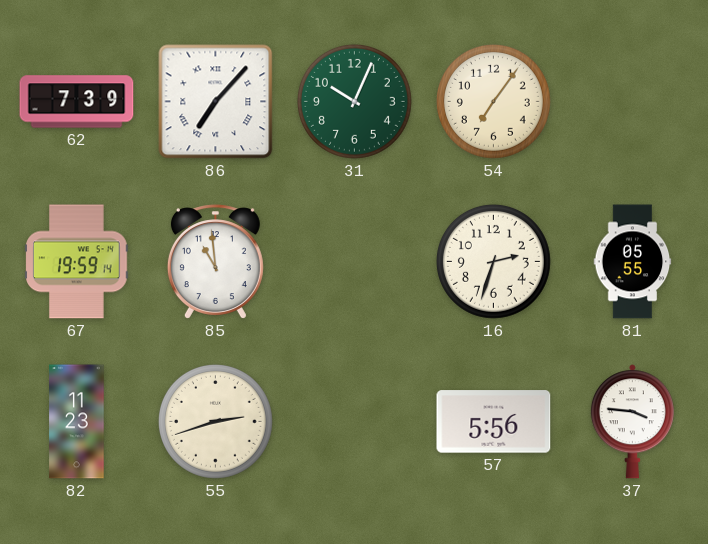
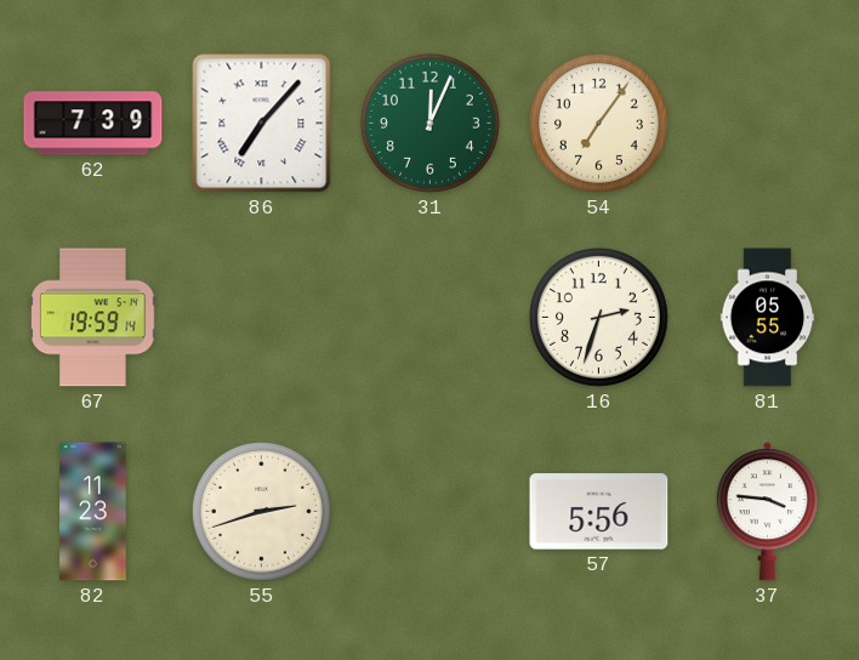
31: 10:04 -> 12:04
85: 10:59 -> none
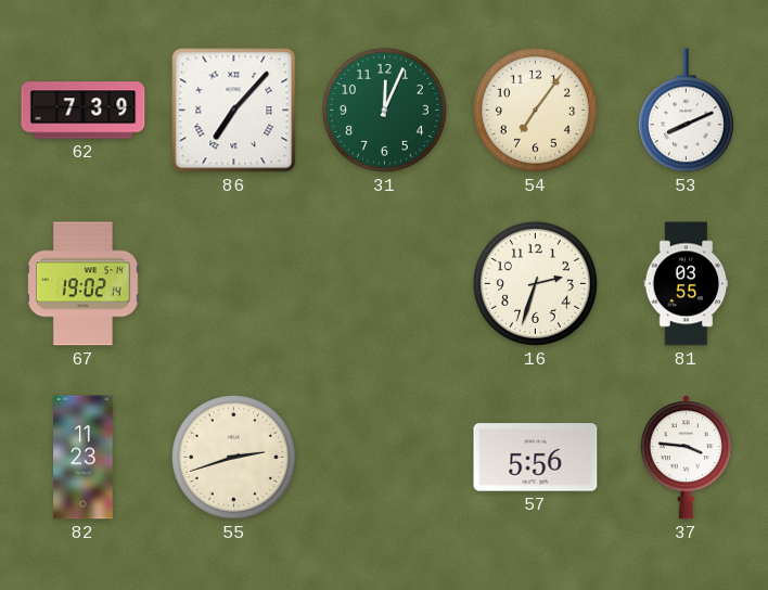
53: none -> 8:11
67: 19:59 -> 19:02
81: 05:55 -> 03:55
